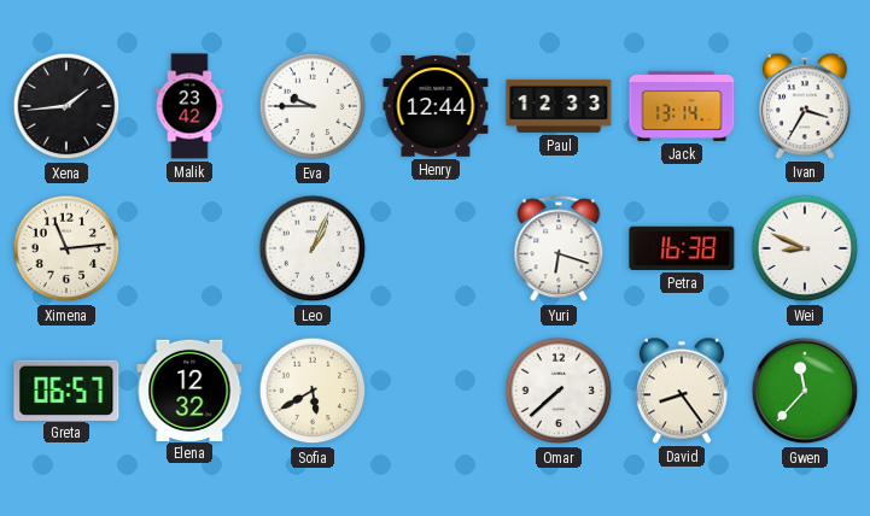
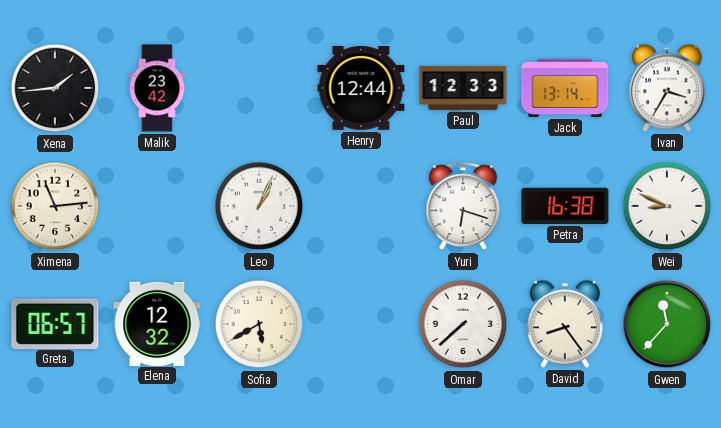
Eva: 9:45 -> none
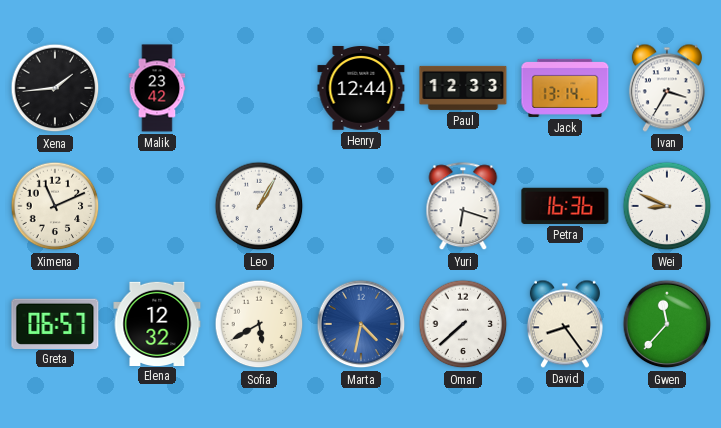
Ximena: 11:14 -> 11:11
Leo: 1:04 -> 1:05
Petra: 16:38 -> 16:36
Marta: none -> 4:32
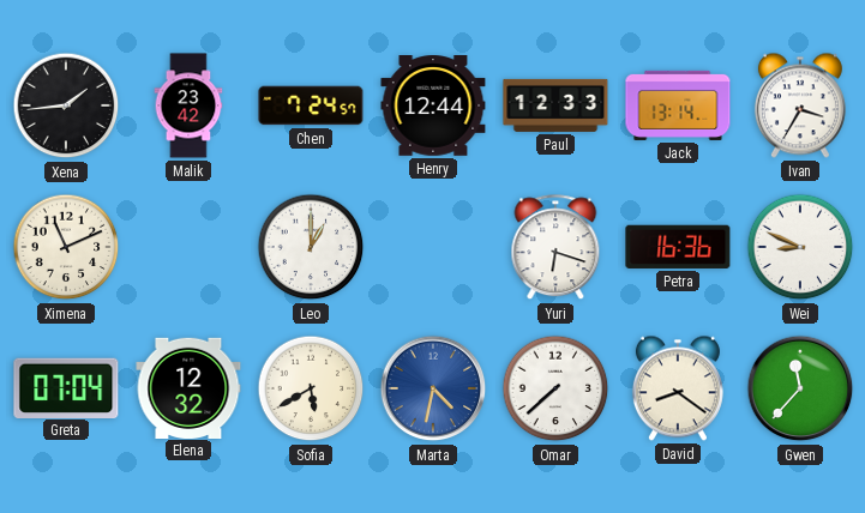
Chen: none -> 7:24
Leo: 1:05 -> 1:00
Greta: 06:57 -> 07:04
David: 8:24 -> 8:21
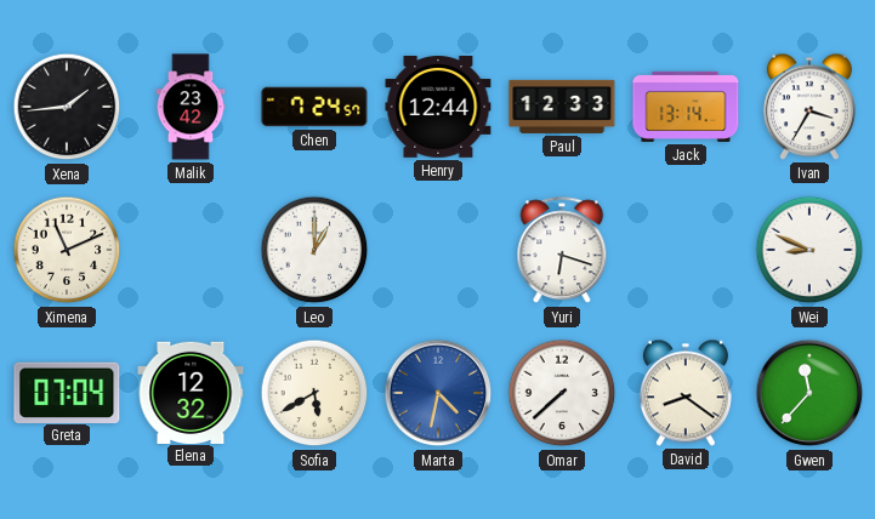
Petra: 16:36 -> none
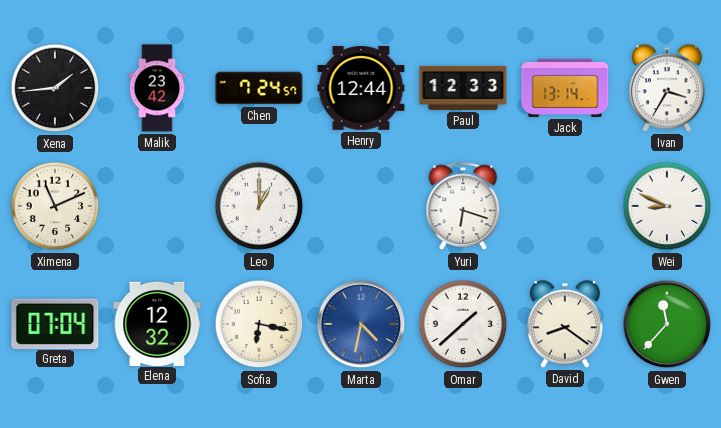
Sofia: 5:40 -> 6:17
Omar: 7:38 -> 1:38
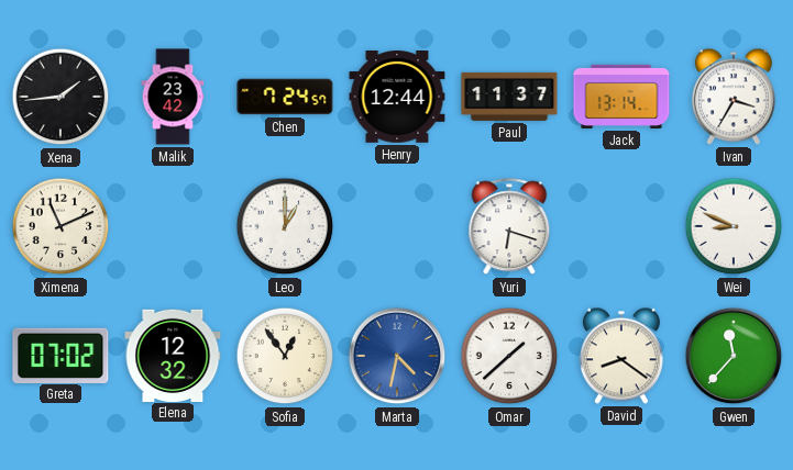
Paul: 12:33 -> 11:37
Greta: 07:04 -> 07:02
Sofia: 6:17 -> 12:54
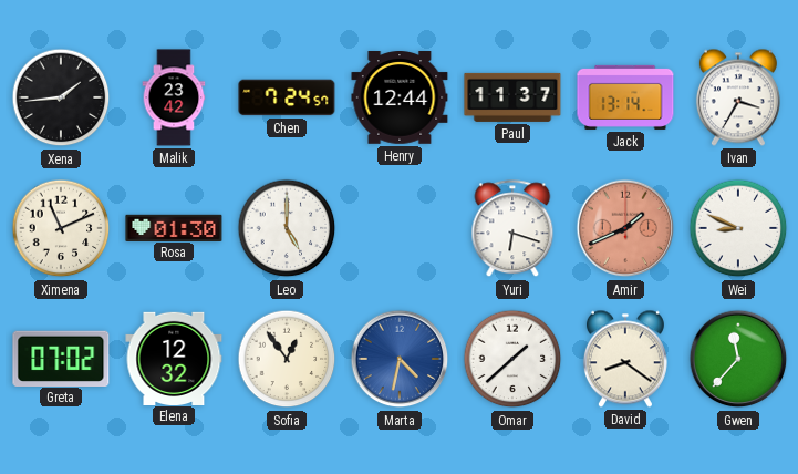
Rosa: none -> 01:30
Leo: 1:00 -> 5:00
Amir: none -> 1:41
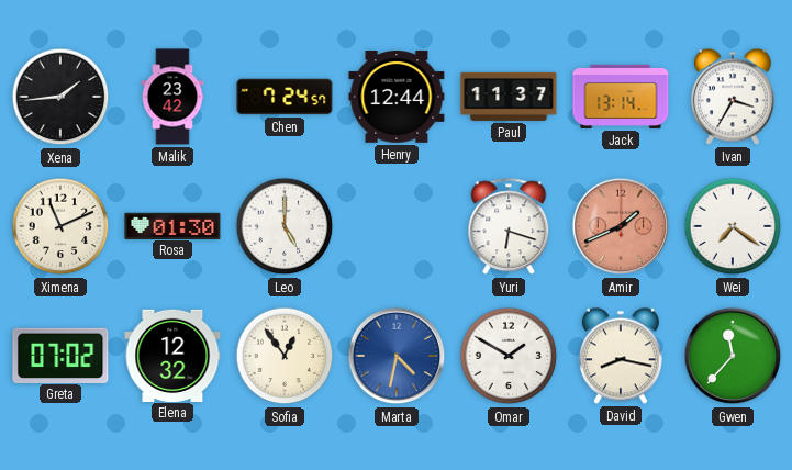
Wei: 8:49 -> 7:21
Omar: 1:38 -> 1:50
David: 8:21 -> 8:17
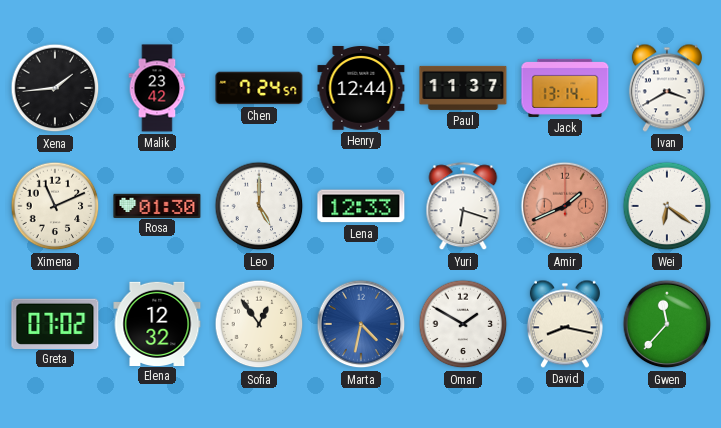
Ivan: 3:35 -> 3:40
Lena: none -> 12:33
Wei: 7:21 -> 6:21
